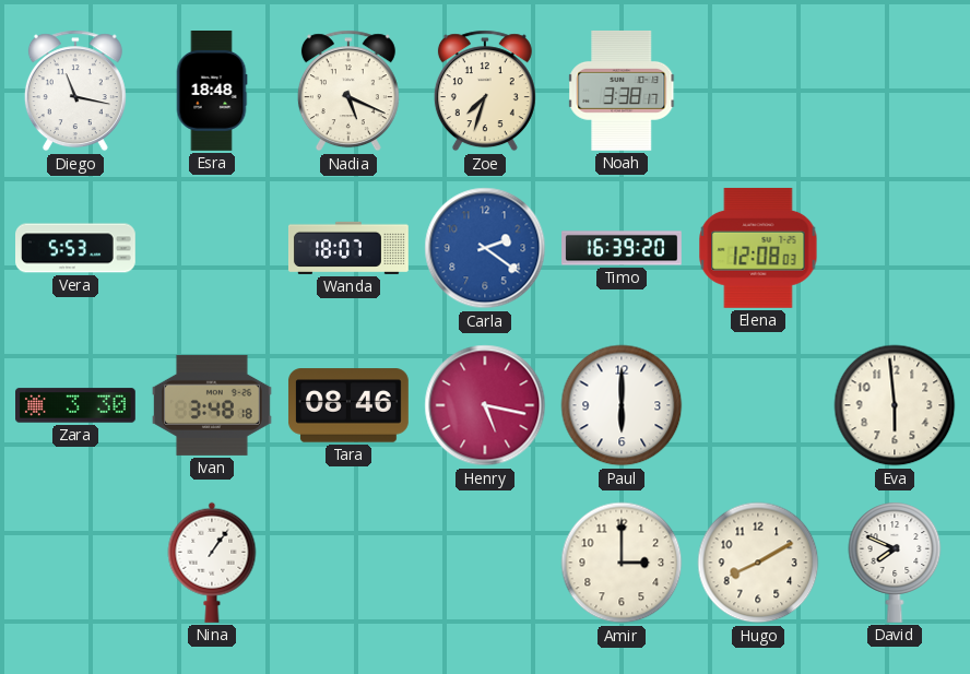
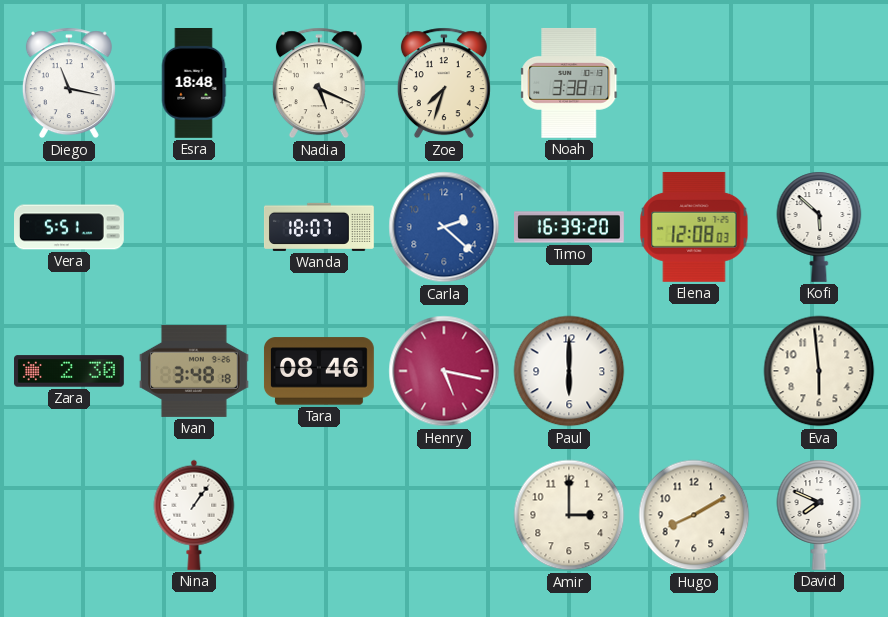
Vera: 5:53 -> 5:51
Carla: 2:21 -> 2:22
Kofi: none -> 5:52
Zara: 3:30 -> 2:30
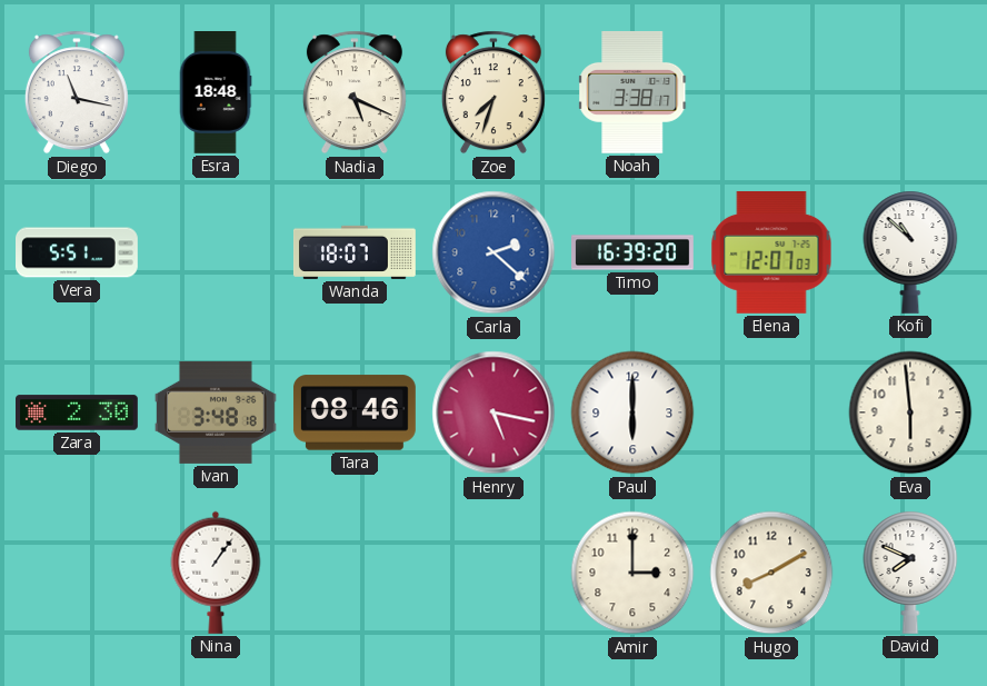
Elena: 12:08 -> 12:07
Kofi: 5:52 -> 10:52
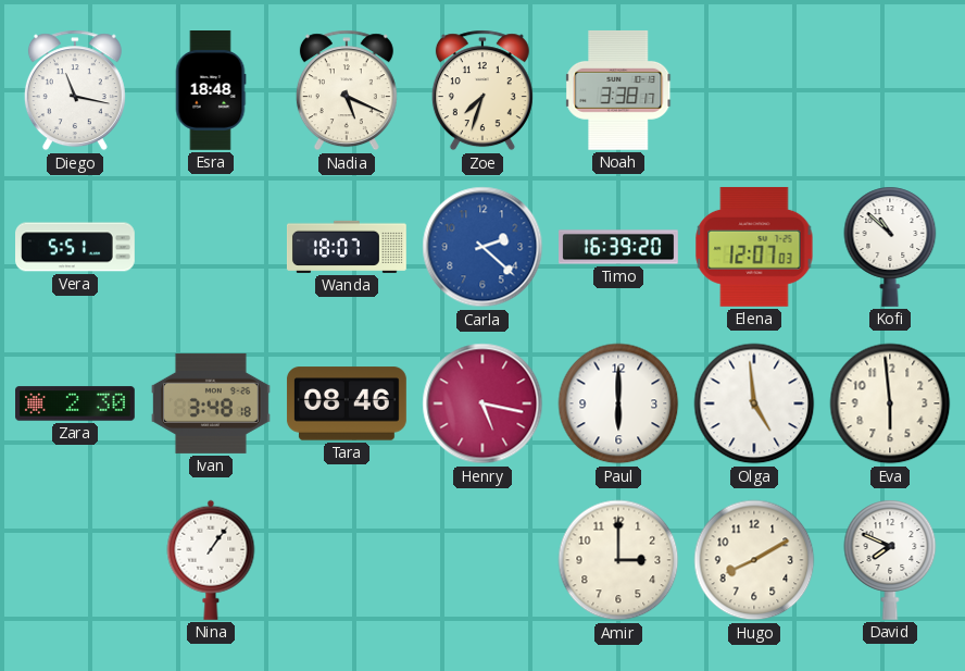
Olga: none -> 4:59
